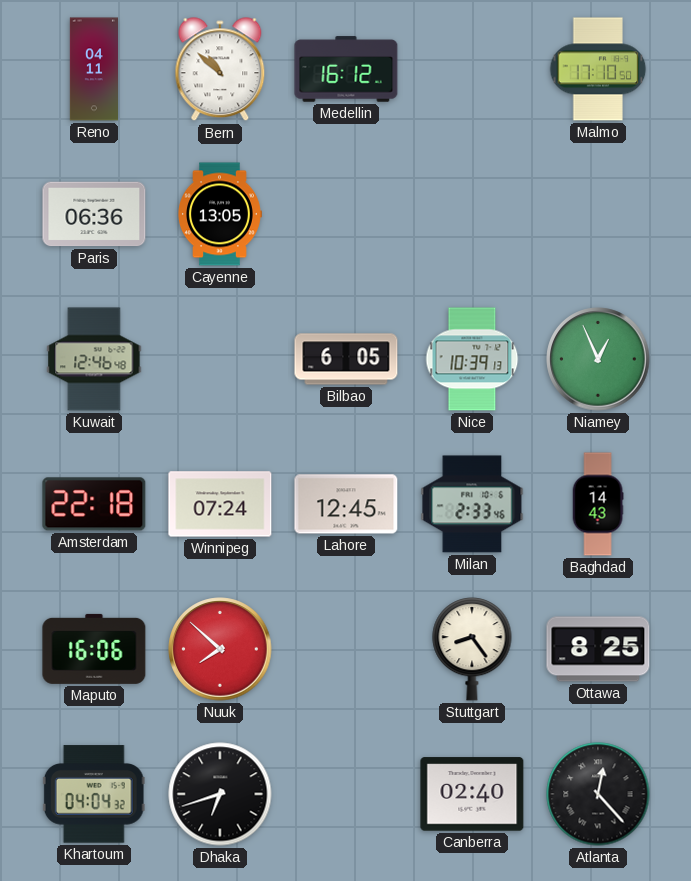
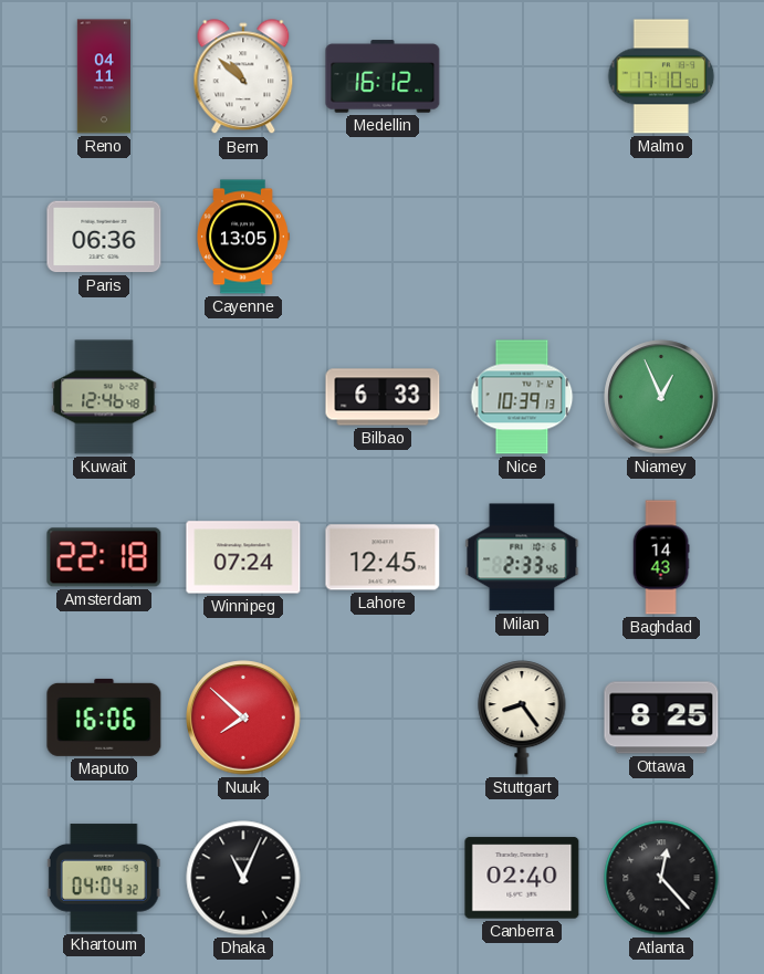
Bilbao: 6:05 -> 6:33
Dhaka: 6:42 -> 11:04
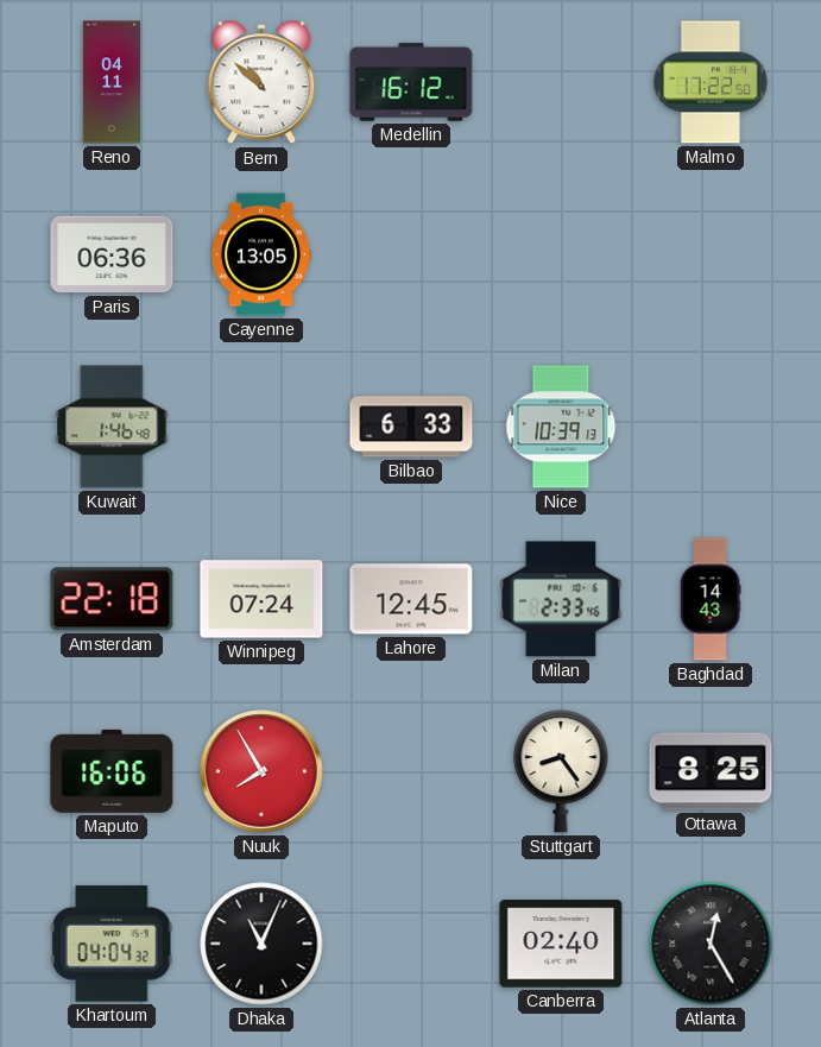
Malmo: 17:10 -> 17:22
Kuwait: 12:46 -> 1:46
Niamey: 12:56 -> none
Nuuk: 7:52 -> 7:55
Atlanta: 12:23 -> 12:25
